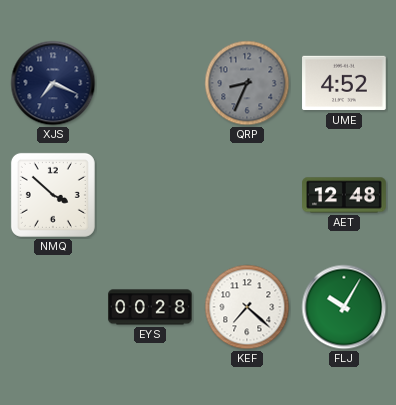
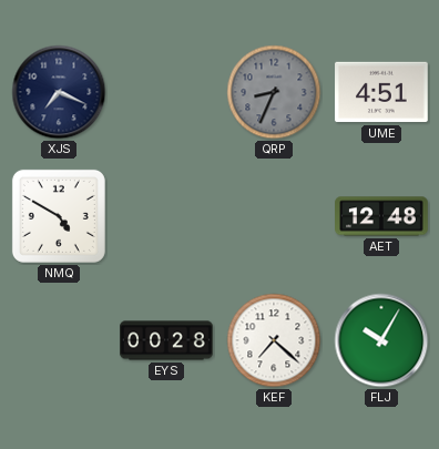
UME: 4:52 -> 4:51
NMQ: 3:52 -> 4:50
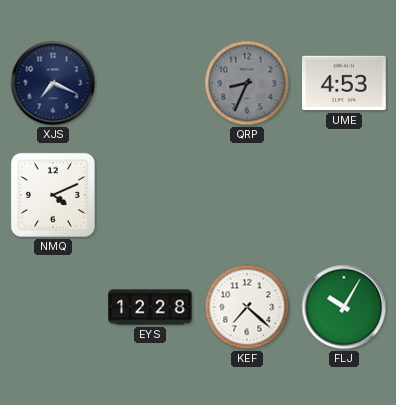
UME: 4:51 -> 4:53
NMQ: 4:50 -> 4:11
AET: 12:48 -> none
EYS: 00:28 -> 12:28
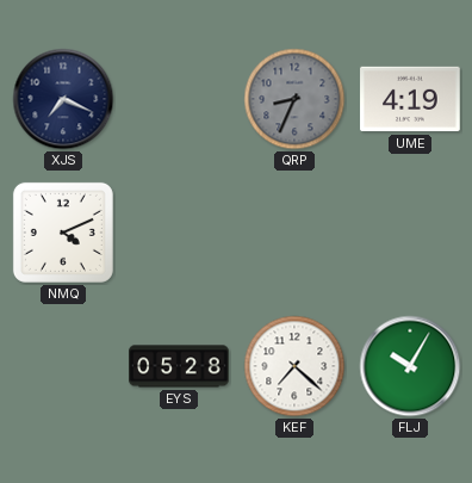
UME: 4:53 -> 4:19
EYS: 12:28 -> 05:28
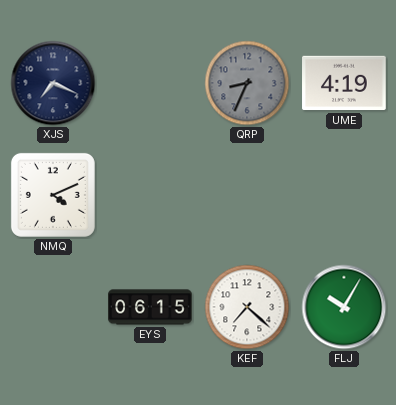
EYS: 05:28 -> 06:15
